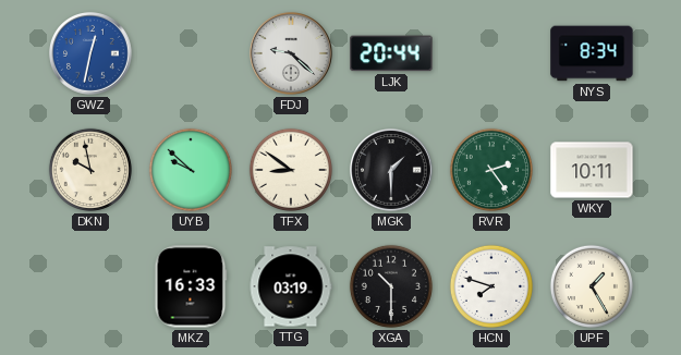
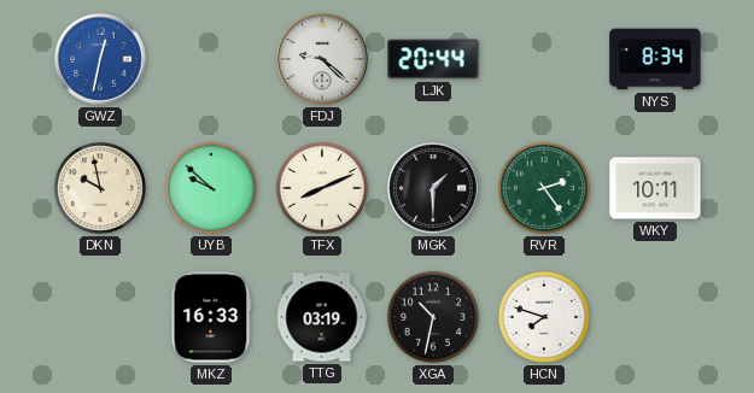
TFX: 8:51 -> 8:11
XGA: 10:30 -> 10:32
UPF: 1:25 -> none
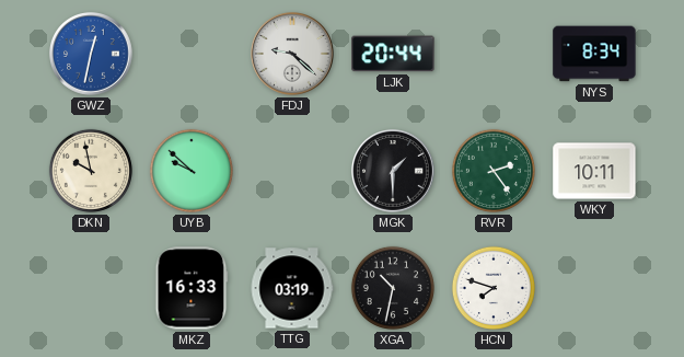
TFX: 8:11 -> none
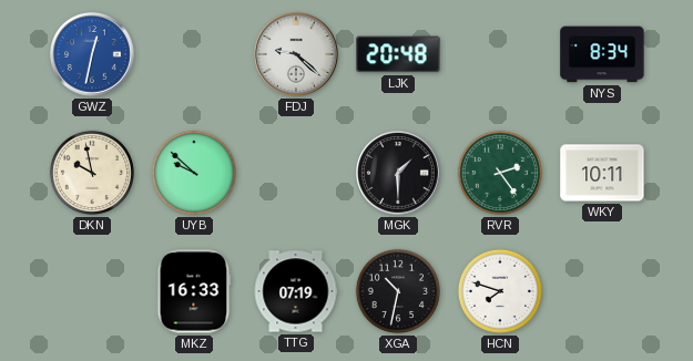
LJK: 20:44 -> 20:48
TTG: 03:19 -> 07:19
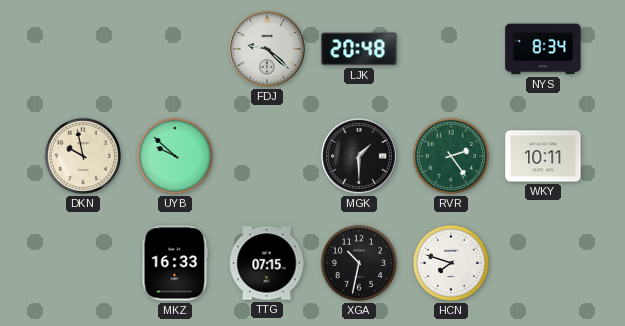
GWZ: 12:32 -> none
TTG: 07:19 -> 07:15
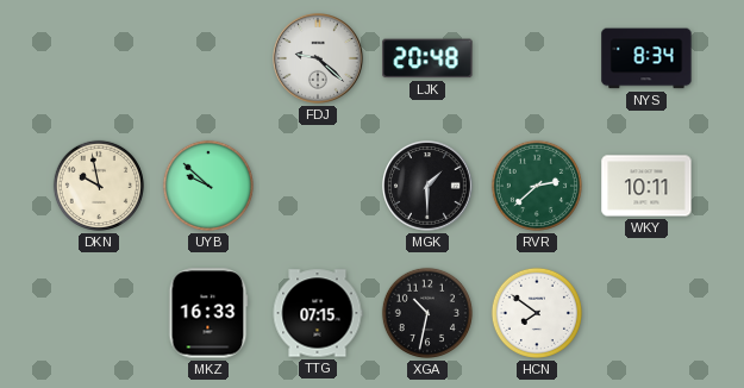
RVR: 2:24 -> 2:38
HCN: 7:48 -> 7:51
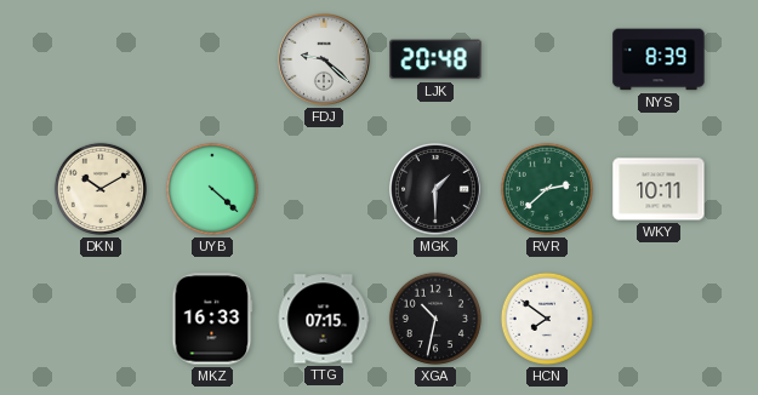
NYS: 8:34 -> 8:39
DKN: 9:58 -> 10:10
UYB: 9:52 -> 4:22
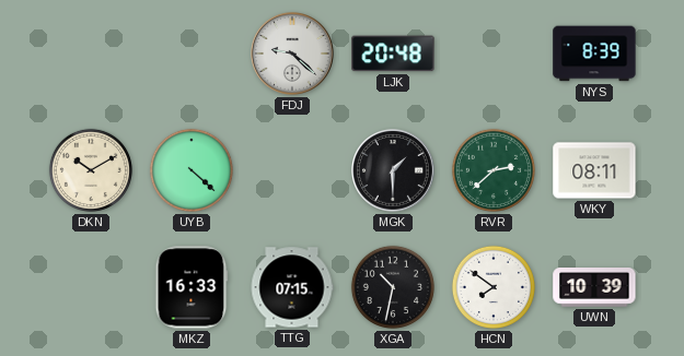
WKY: 10:11 -> 08:11
UWN: none -> 10:39
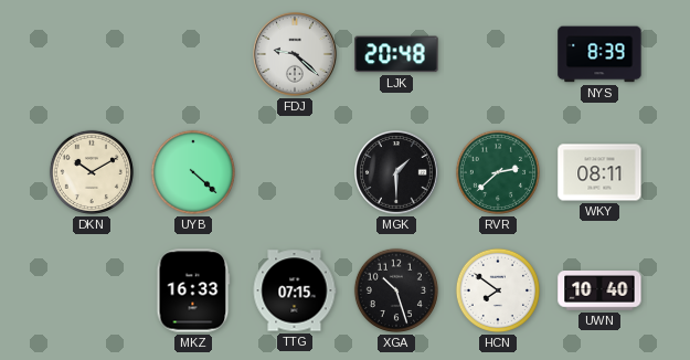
XGA: 10:32 -> 10:27
UWN: 10:39 -> 10:40
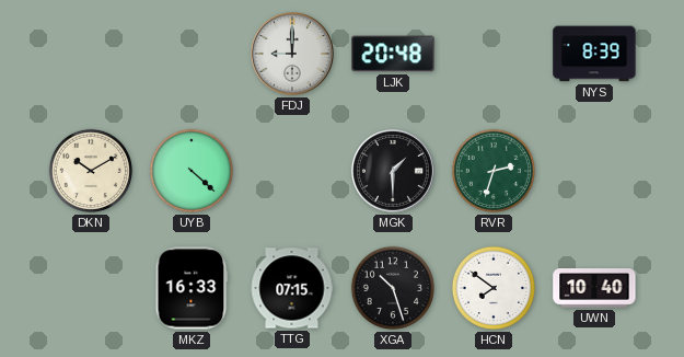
FDJ: 9:22 -> 9:00
RVR: 2:38 -> 2:33
WKY: 08:11 -> none
